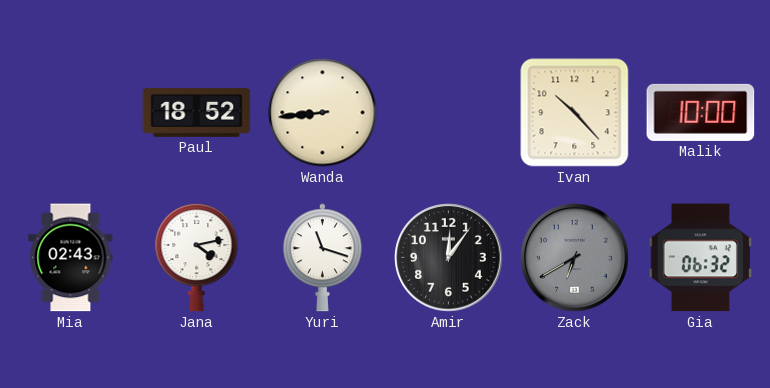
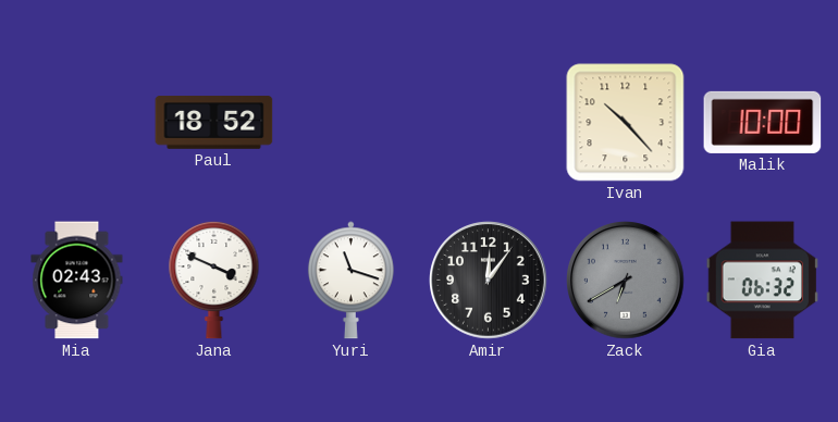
Wanda: 8:44 -> none
Jana: 4:13 -> 3:49
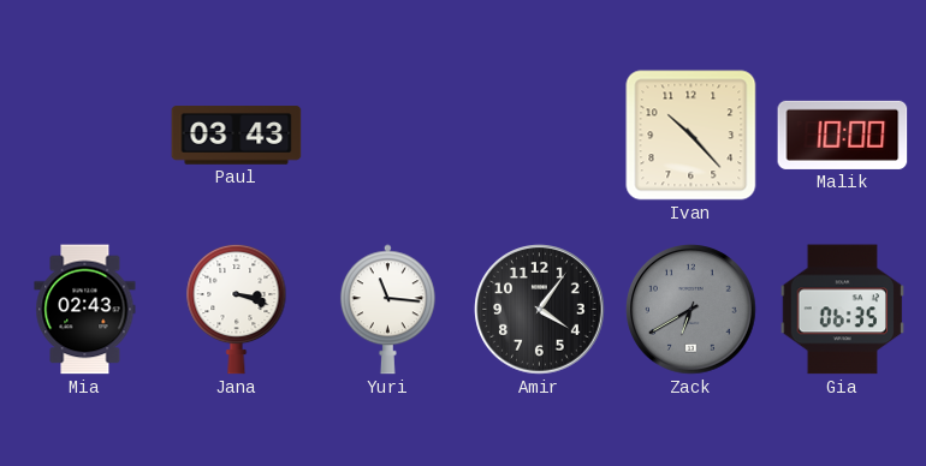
Paul: 18:52 -> 03:43
Jana: 3:49 -> 3:18
Yuri: 11:18 -> 11:16
Amir: 12:06 -> 4:06
Gia: 06:32 -> 06:35
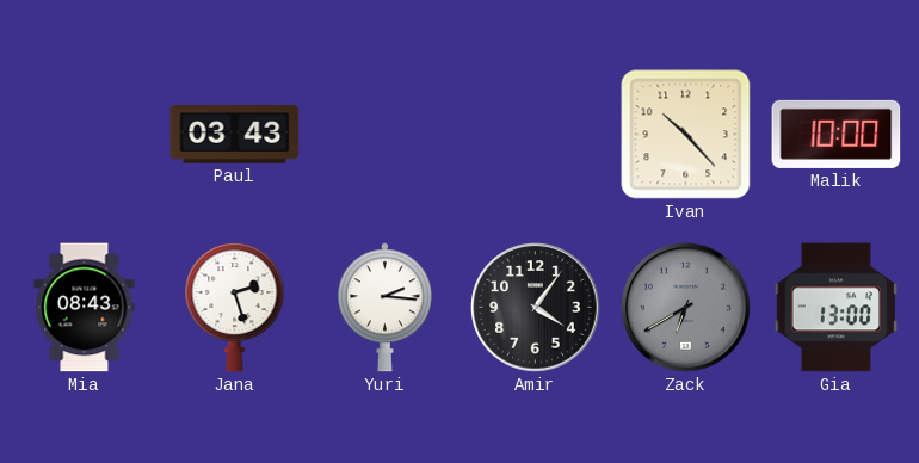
Mia: 02:43 -> 08:43
Jana: 3:18 -> 2:27
Yuri: 11:16 -> 2:16
Gia: 06:35 -> 13:00
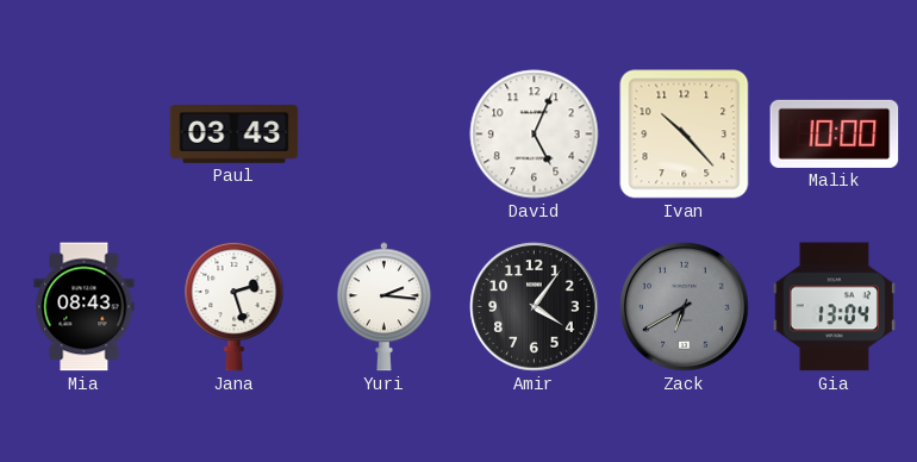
David: none -> 5:04
Gia: 13:00 -> 13:04
